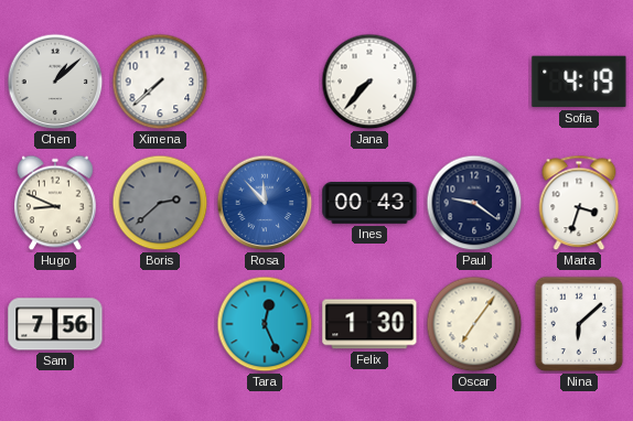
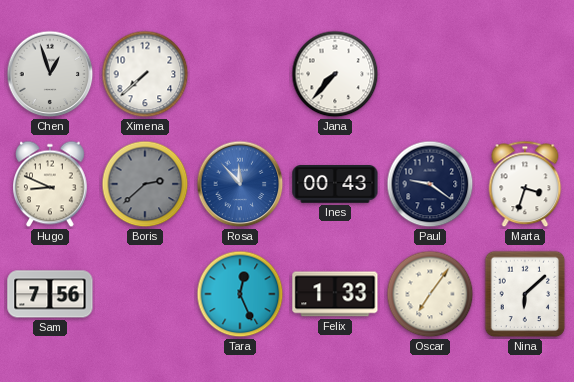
Chen: 1:08 -> 12:57
Sofia: 4:19 -> none
Felix: 1:30 -> 1:33
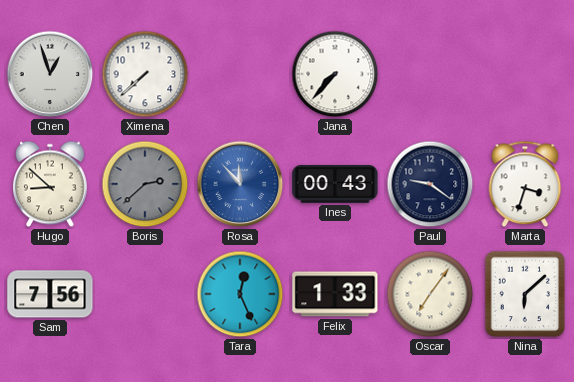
Hugo: 8:49 -> 8:52
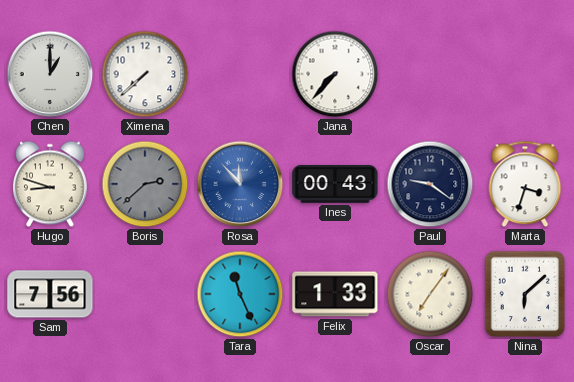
Chen: 12:57 -> 1:00
Hugo: 8:52 -> 8:48
Tara: 12:26 -> 11:26
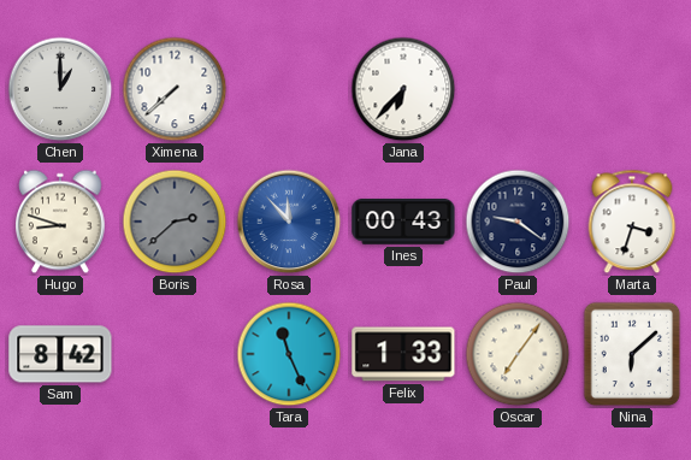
Jana: 7:37 -> 6:37
Sam: 7:56 -> 8:42
